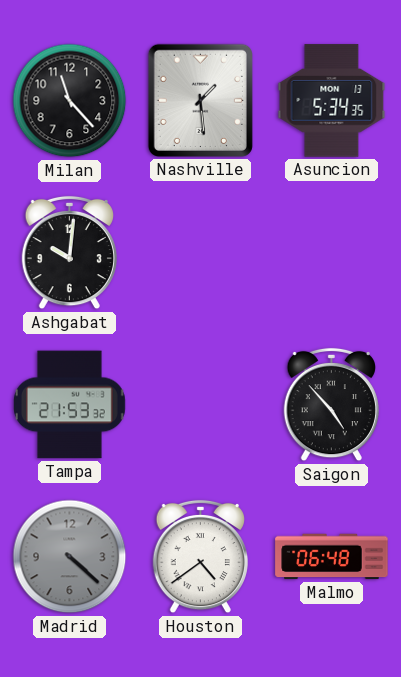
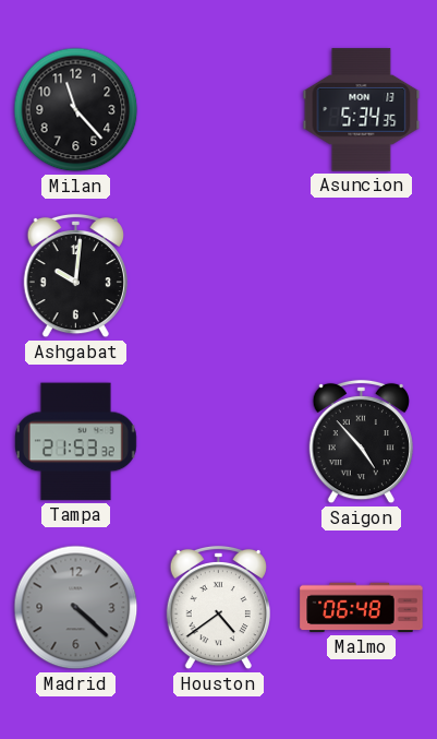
Nashville: 1:29 -> none
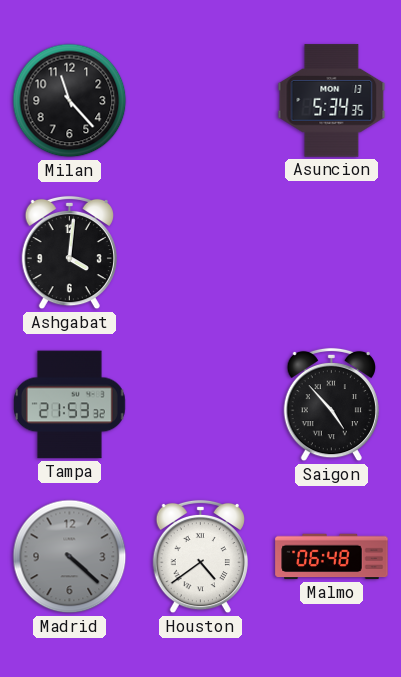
Ashgabat: 10:01 -> 4:01
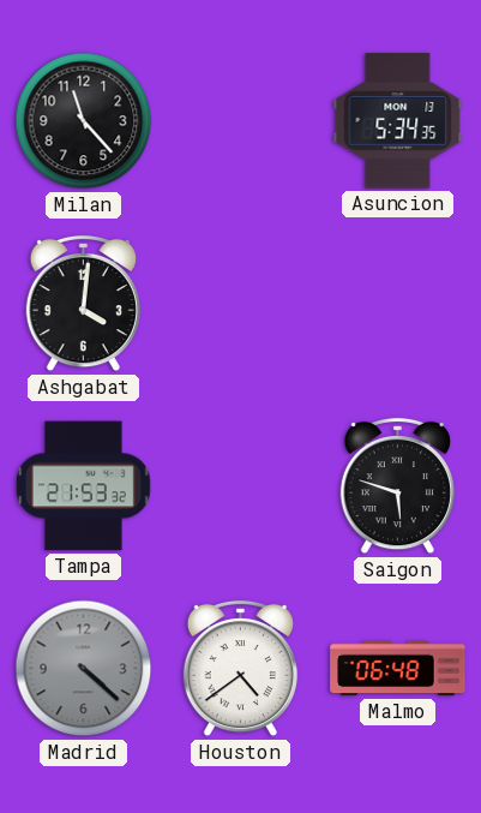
Saigon: 4:53 -> 5:48
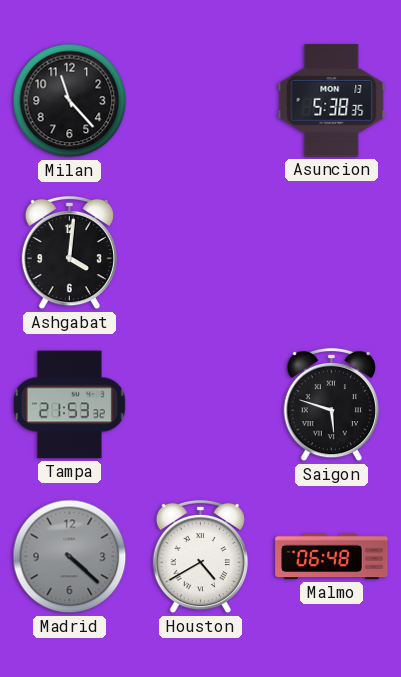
Asuncion: 5:34 -> 5:38
Houston: 4:39 -> 4:40
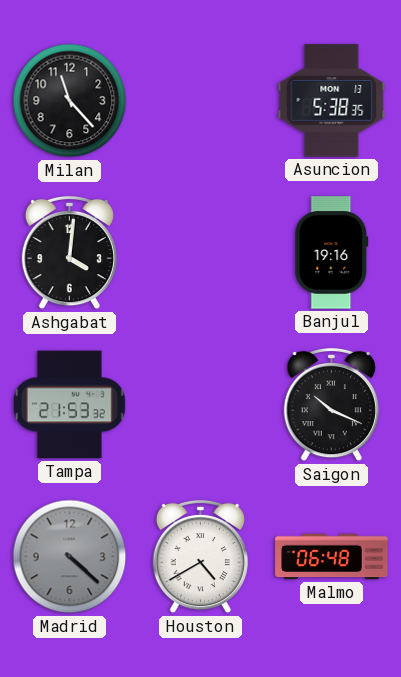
Banjul: none -> 19:16
Saigon: 5:48 -> 10:19
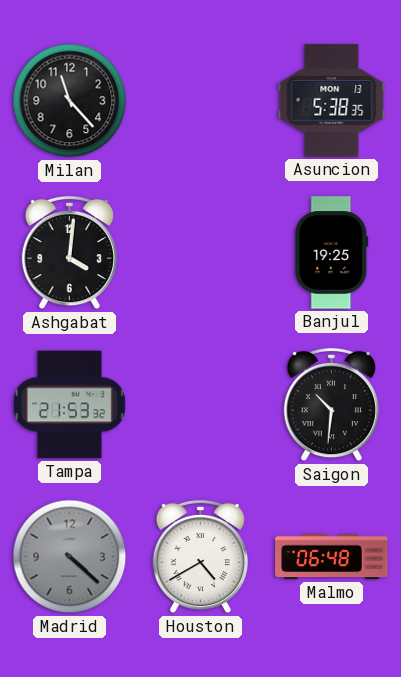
Banjul: 19:16 -> 19:25
Saigon: 10:19 -> 10:31
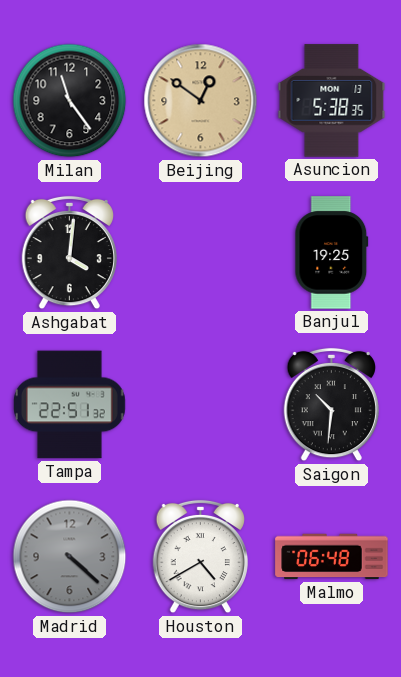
Milan: 11:23 -> 11:24
Beijing: none -> 12:51
Tampa: 21:53 -> 22:51
